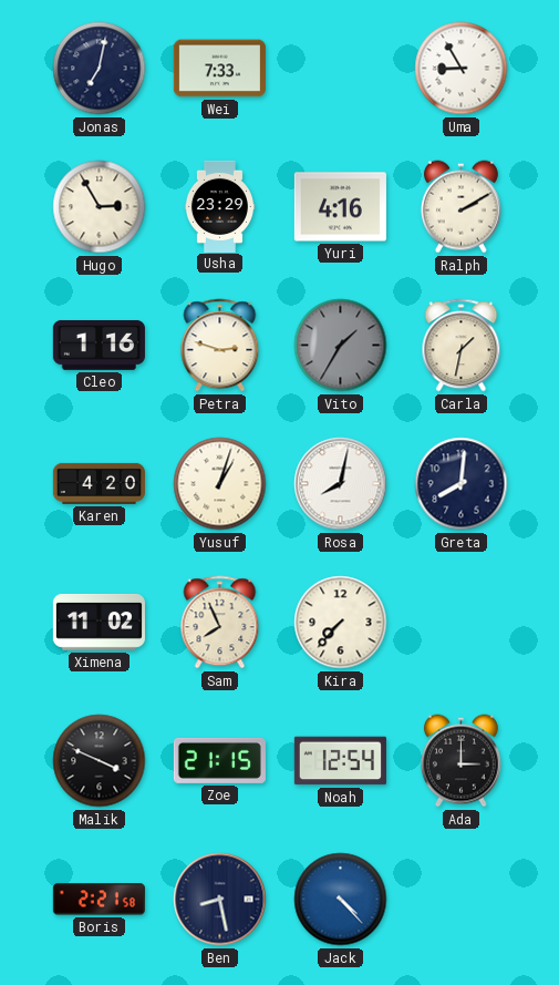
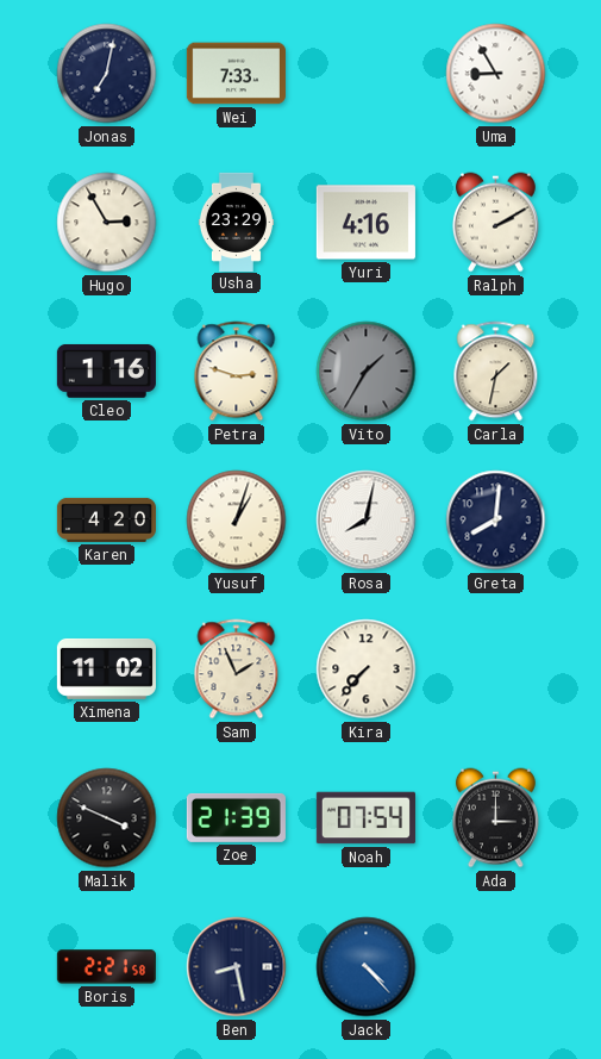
Sam: 7:56 -> 1:56
Zoe: 21:15 -> 21:39
Noah: 12:54 -> 07:54
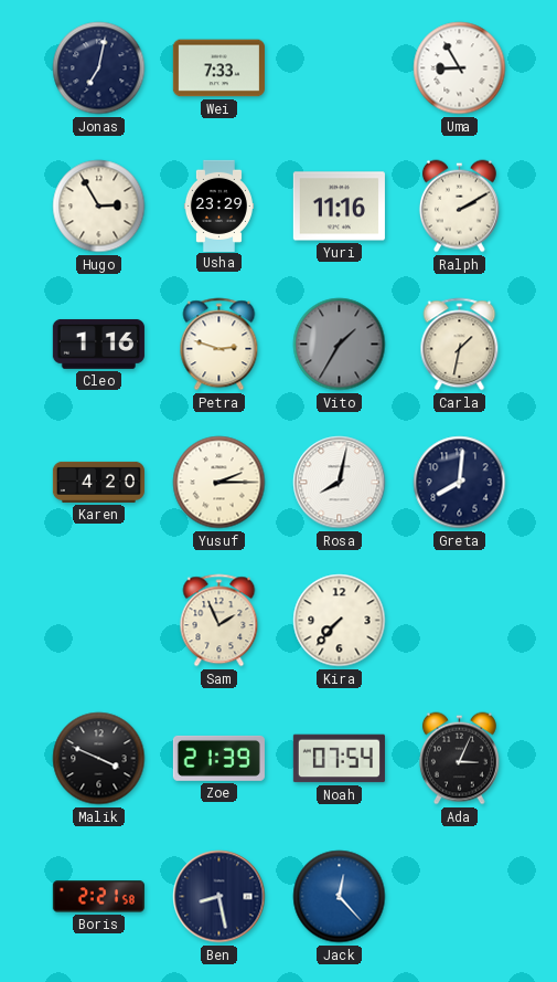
Yuri: 4:16 -> 11:16
Yusuf: 1:03 -> 2:15
Ximena: 11:02 -> none
Ada: 3:00 -> 3:04
Jack: 4:23 -> 12:23
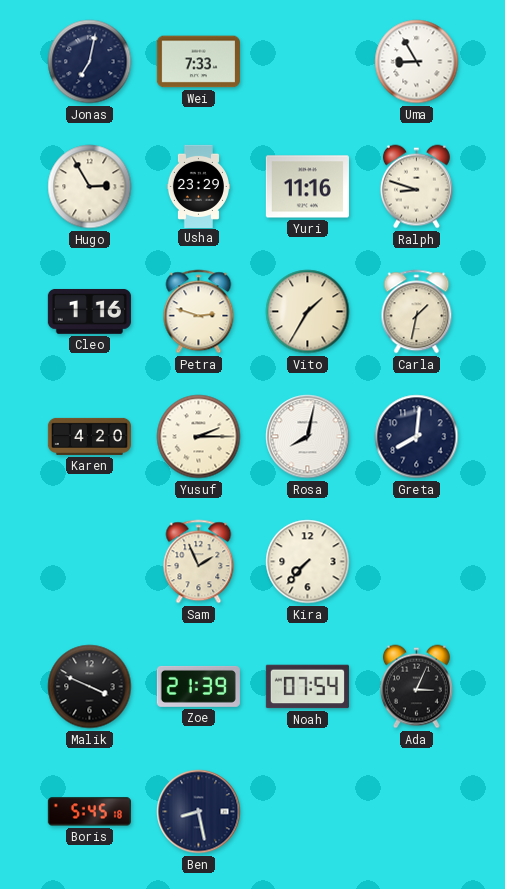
Ralph: 2:10 -> 8:48
Vito dial: grey -> cream
Boris: 2:21 -> 5:45
Jack: 12:23 -> none
